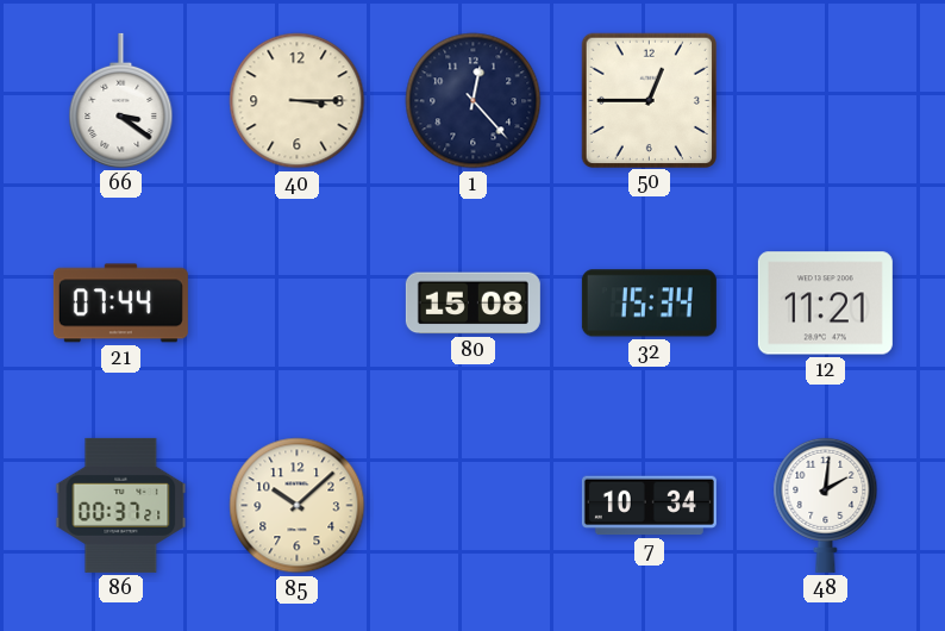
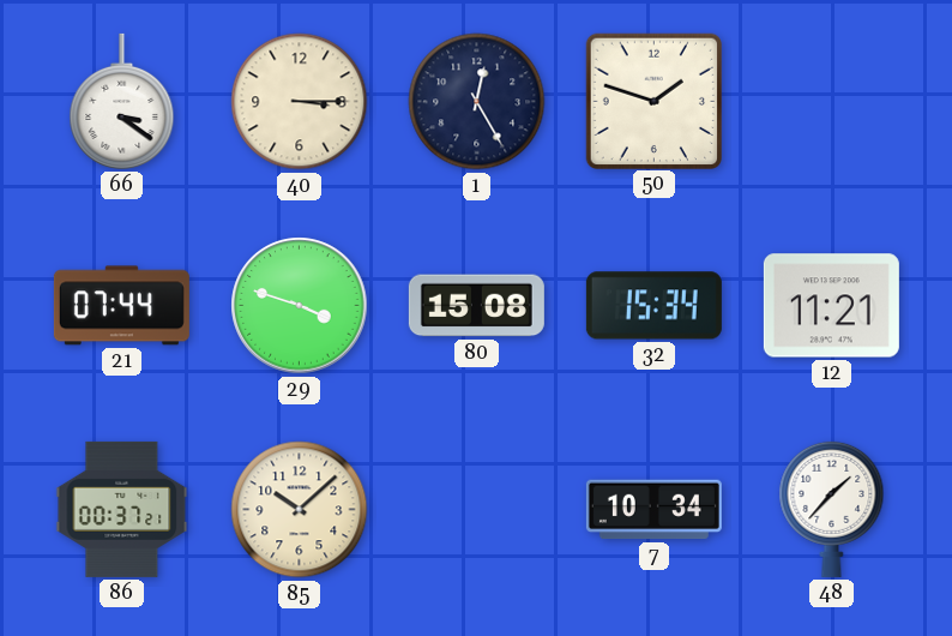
1: 12:23 -> 12:25
50: 12:45 -> 1:48
29: none -> 3:48
48: 2:01 -> 1:37
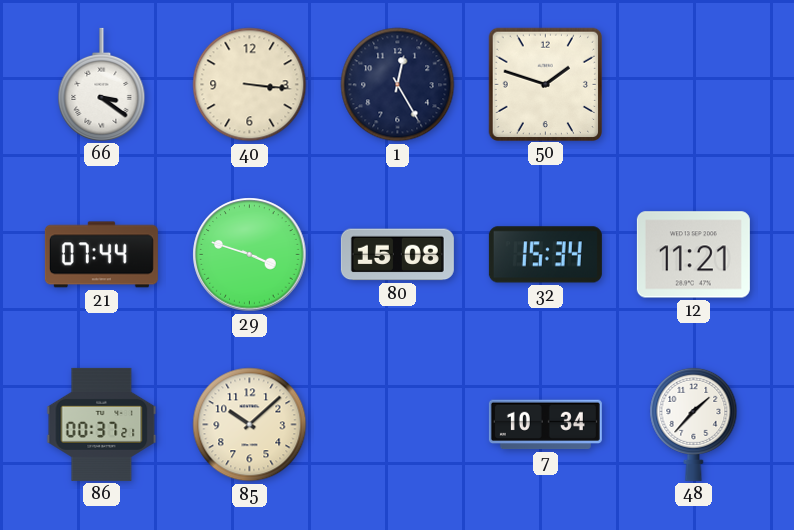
40: 3:15 -> 3:16
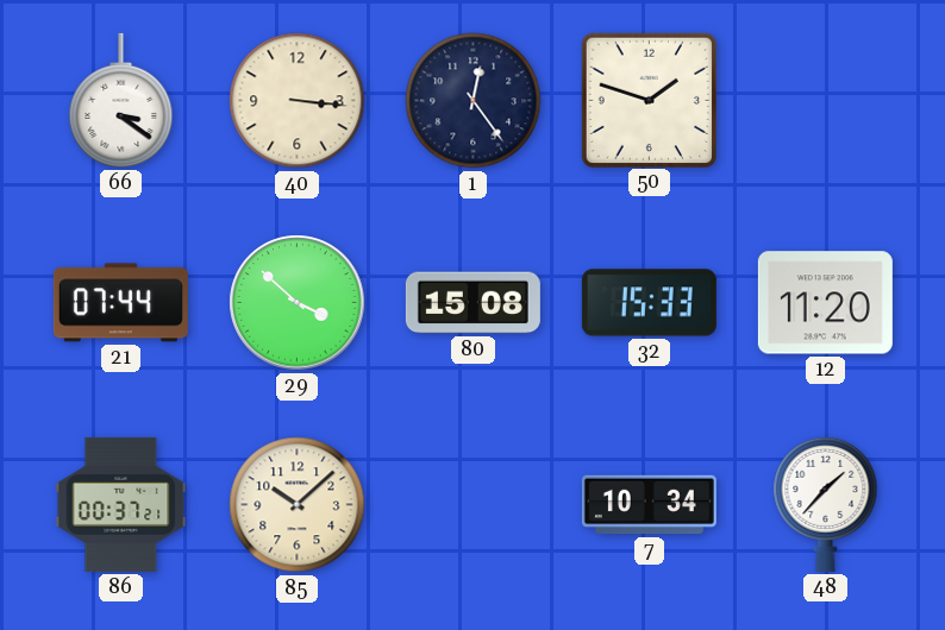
1: 12:25 -> 12:24
29: 3:48 -> 3:52
32: 15:34 -> 15:33
12: 11:21 -> 11:20
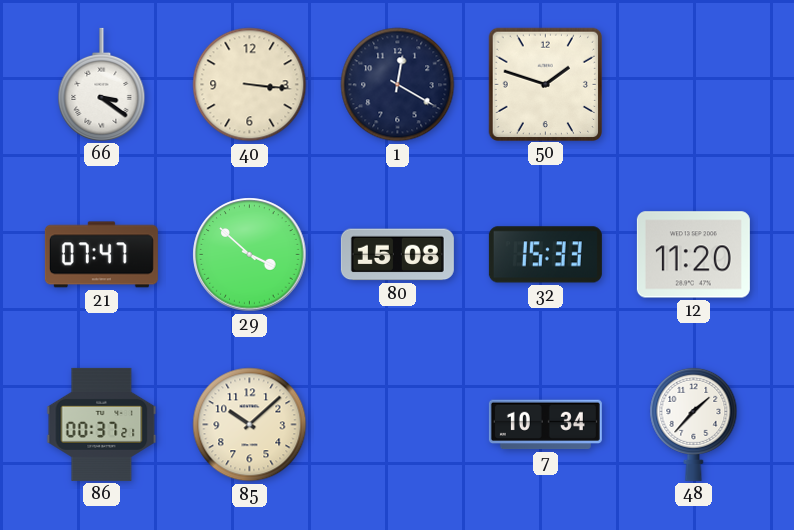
1: 12:24 -> 12:20
21: 07:44 -> 07:47
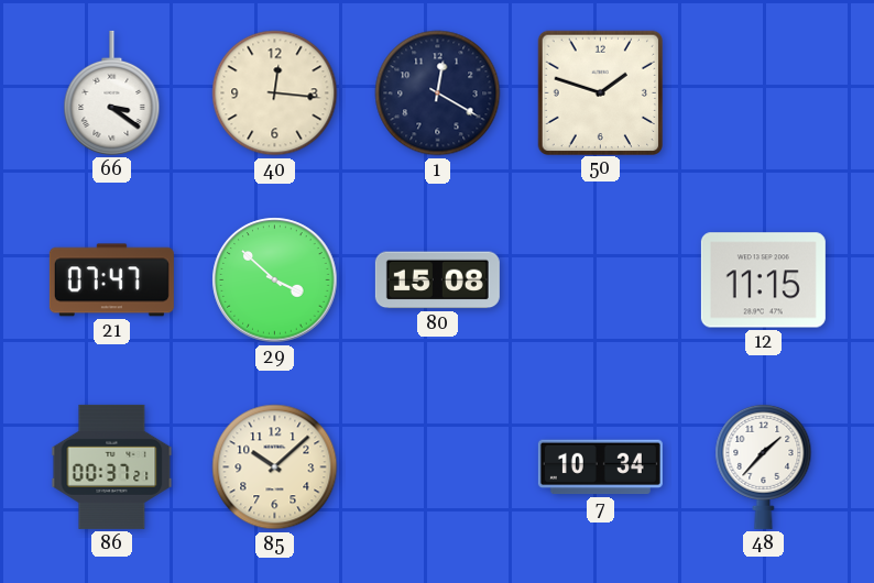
40: 3:16 -> 12:16
32: 15:33 -> none
12: 11:20 -> 11:15
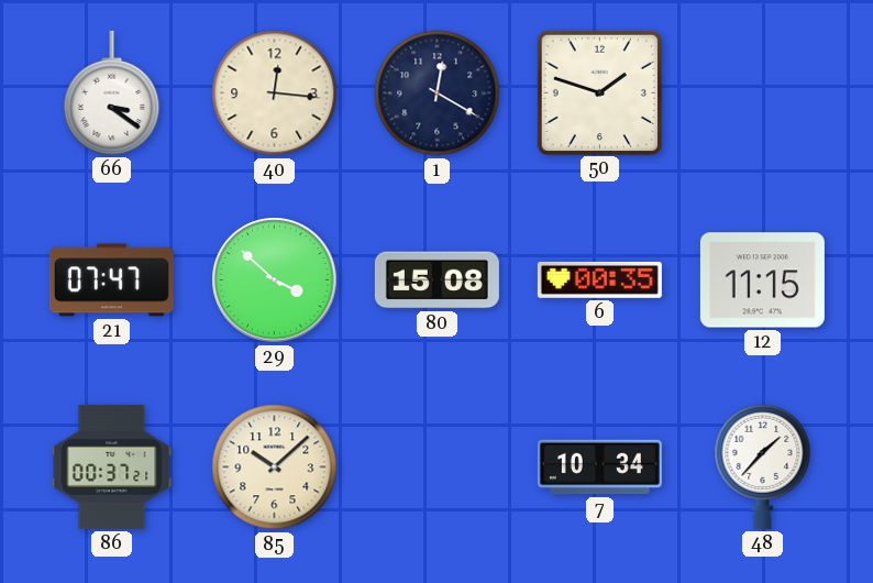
6: none -> 00:35
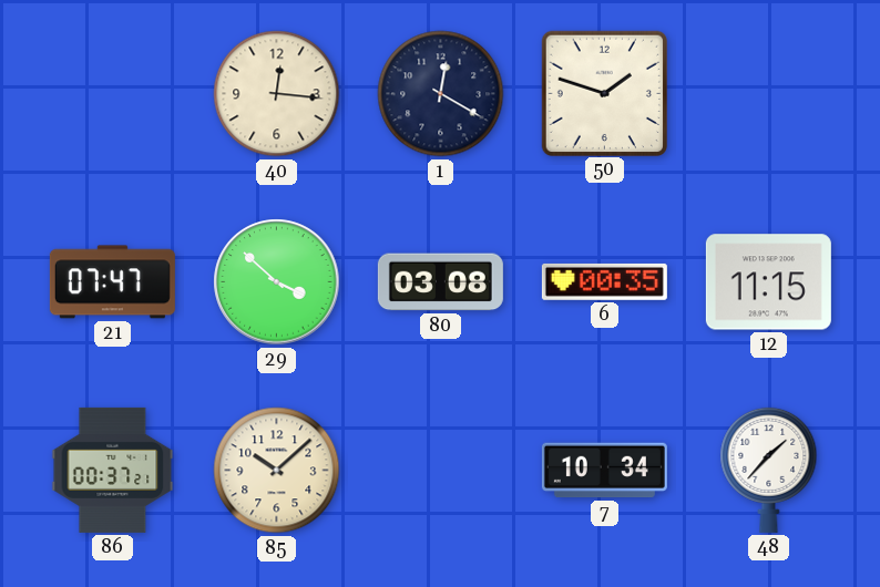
66: 3:21 -> none
80: 15:08 -> 03:08
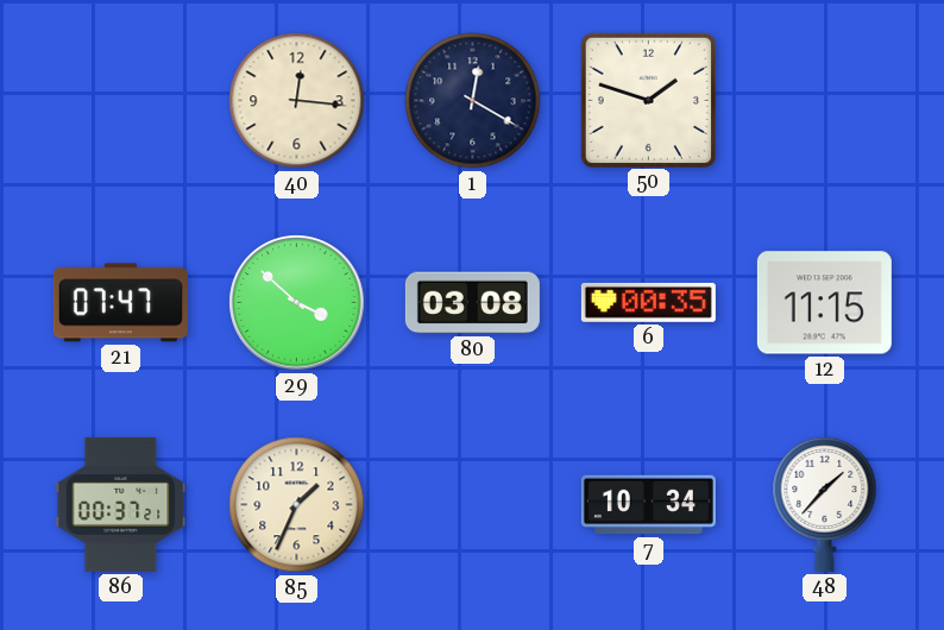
85: 10:08 -> 1:34
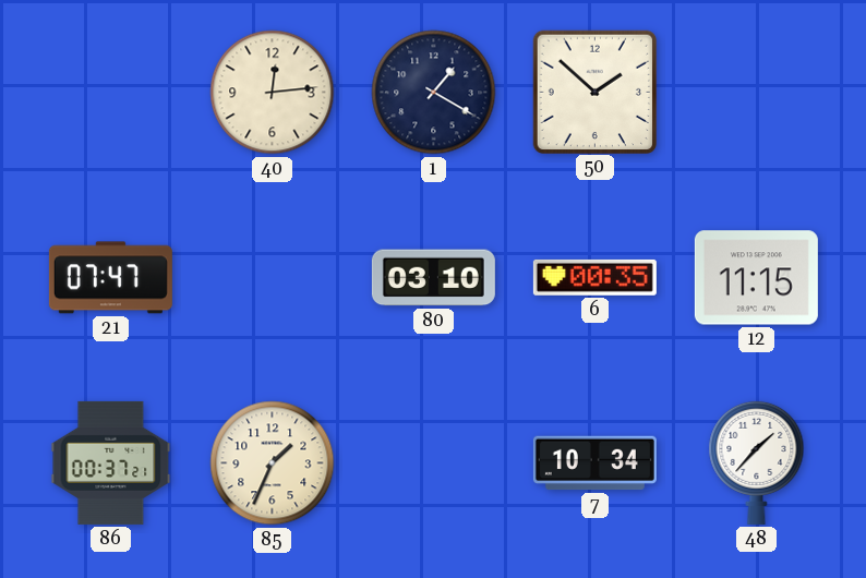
40: 12:16 -> 12:14
1: 12:20 -> 1:20
50: 1:48 -> 1:52
29: 3:52 -> none
80: 03:08 -> 03:10
